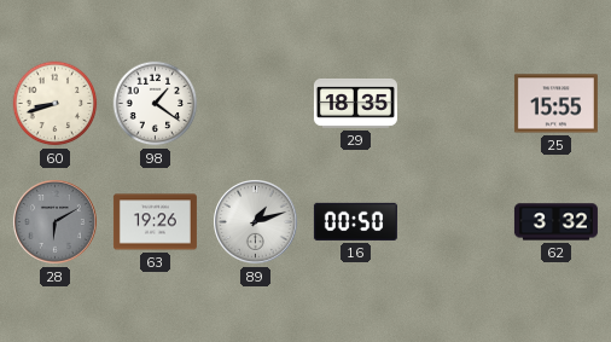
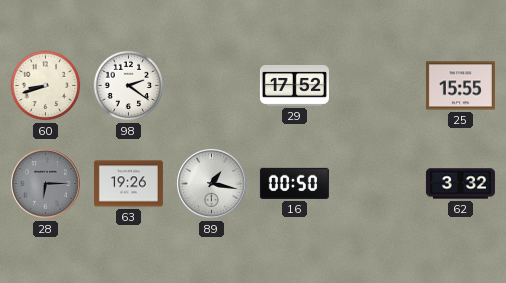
98: 1:21 -> 2:21
29: 18:35 -> 17:52
28: 6:10 -> 6:15
89: 1:12 -> 1:17
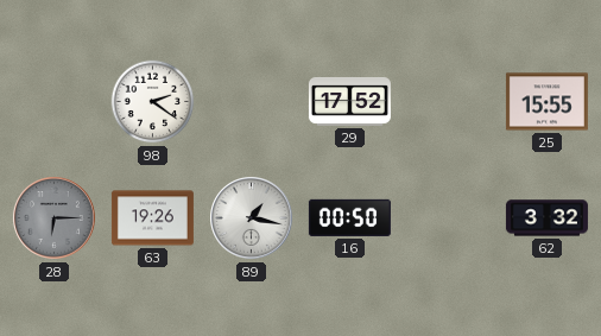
60: 8:42 -> none
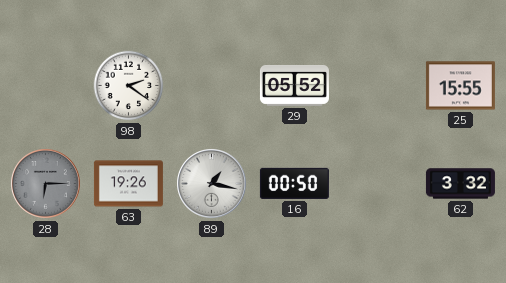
29: 17:52 -> 05:52
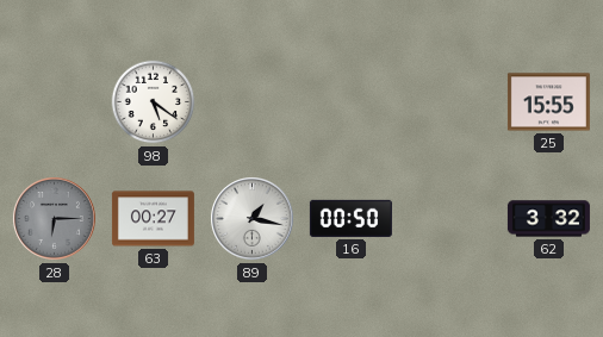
98: 2:21 -> 5:21
29: 05:52 -> none
63: 19:26 -> 00:27
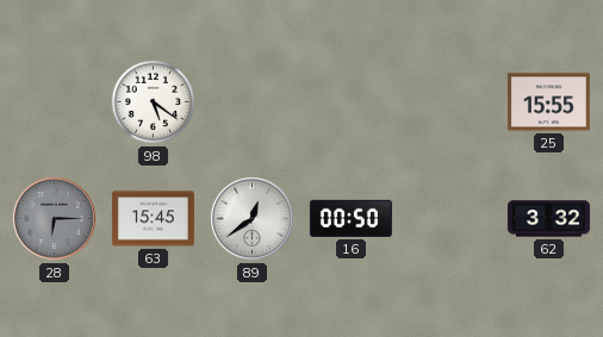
63: 00:27 -> 15:45
89: 1:17 -> 12:39
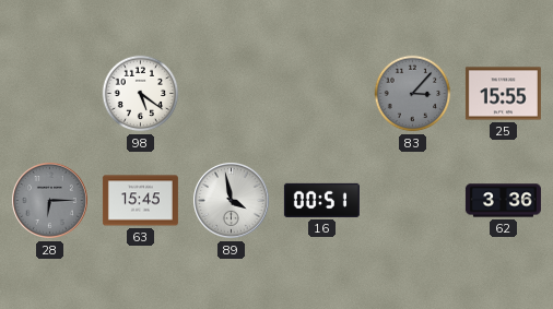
83: none -> 3:07
89: 12:39 -> 3:58
16: 00:50 -> 00:51
62: 3:32 -> 3:36
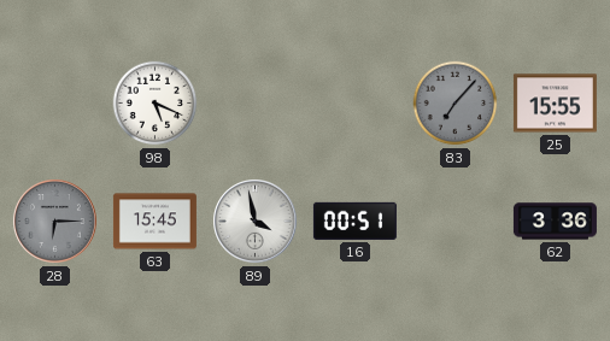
98: 5:21 -> 5:19
83: 3:07 -> 7:07
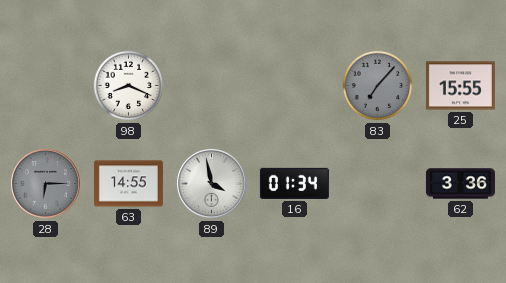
98: 5:19 -> 8:19
63: 15:45 -> 14:55
16: 00:51 -> 01:34
